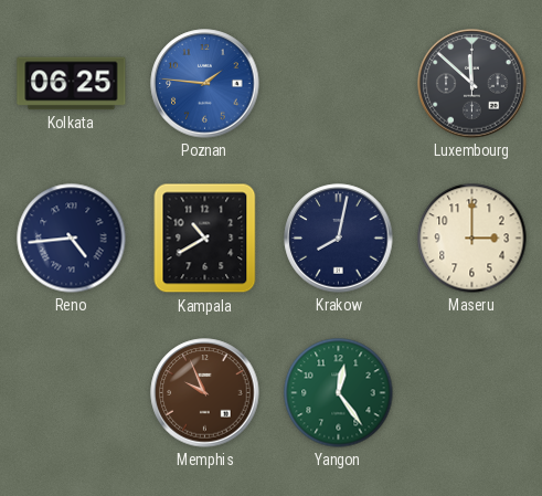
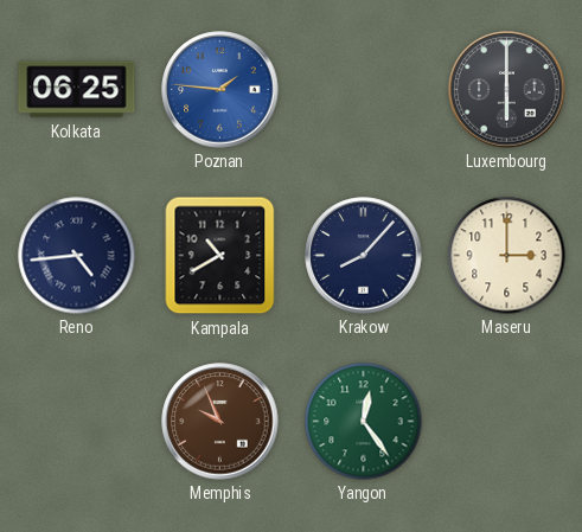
Luxembourg: 11:52 -> 6:00
Krakow: 8:02 -> 8:07
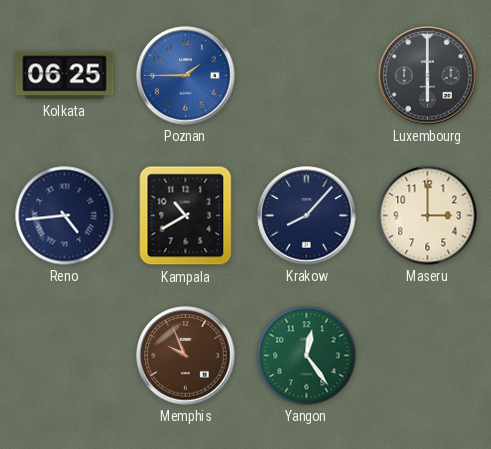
Poznan: 1:46 -> 1:45
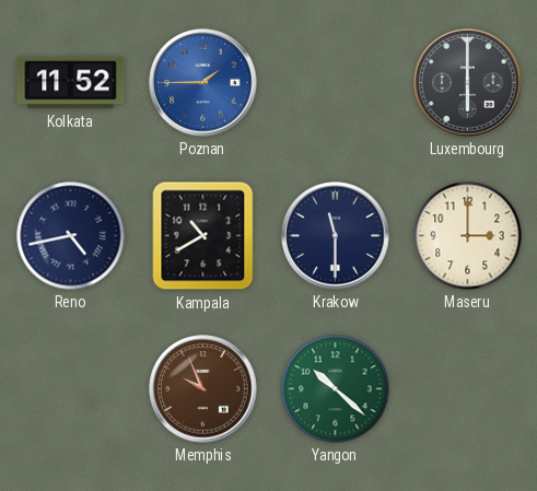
Kolkata: 06:25 -> 11:52
Reno: 4:44 -> 4:43
Krakow: 8:07 -> 11:30
Yangon: 12:24 -> 10:22
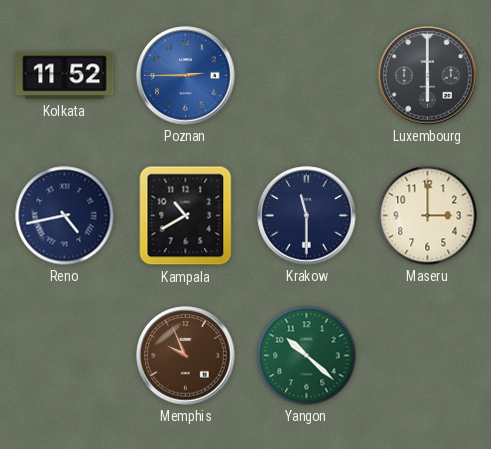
Poznan: 1:45 -> 2:45
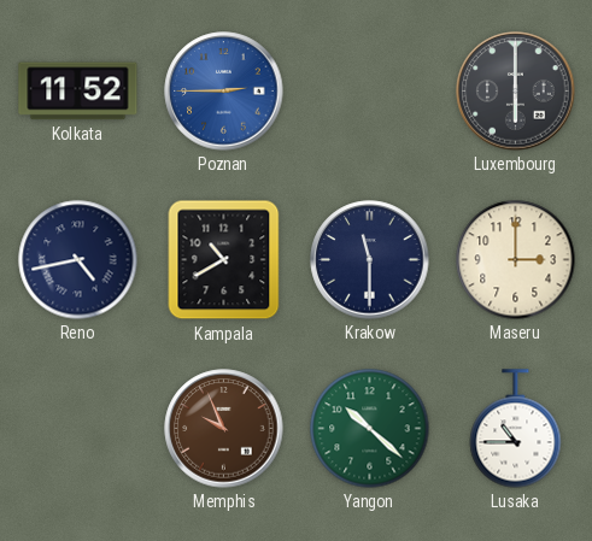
Lusaka: none -> 10:45
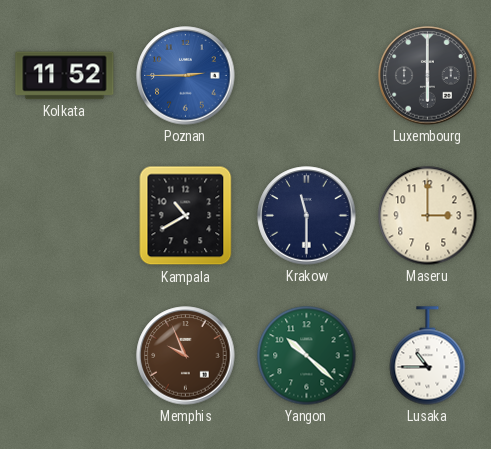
Reno: 4:43 -> none
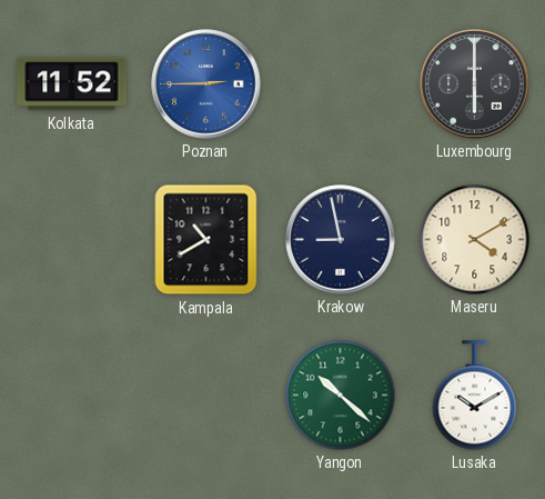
Krakow: 11:30 -> 8:58
Maseru: 3:00 -> 4:10
Memphis: 9:56 -> none
Lusaka: 10:45 -> 10:10
